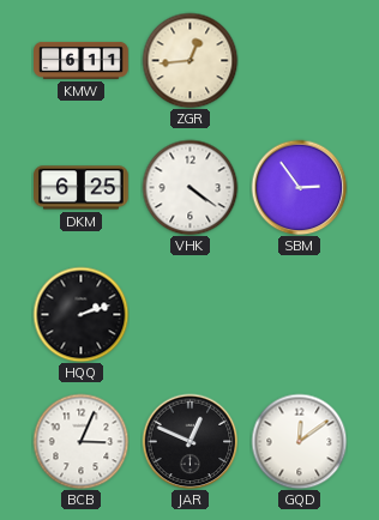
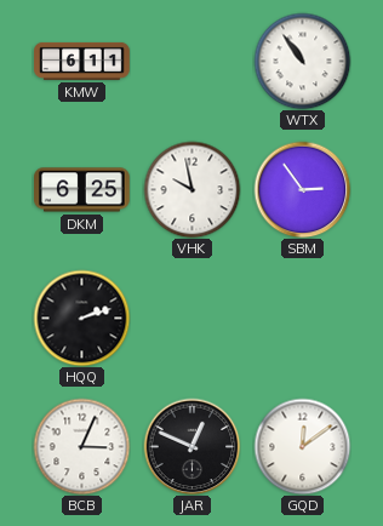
ZGR: 12:44 -> none
WTX: none -> 10:54
VHK: 4:21 -> 9:58
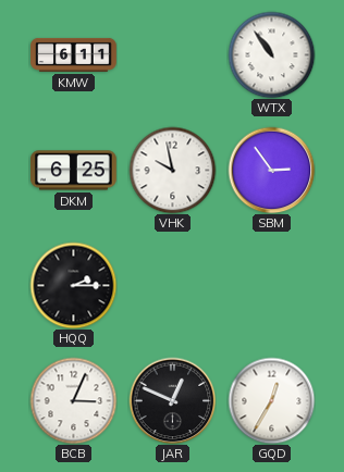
HQQ: 2:12 -> 2:15
GQD: 12:09 -> 12:35
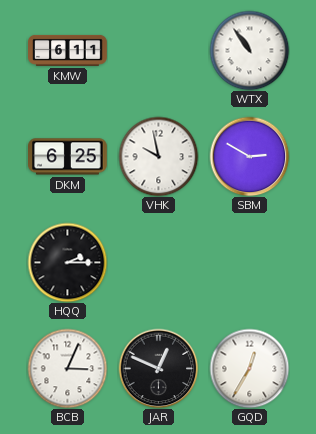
SBM: 2:54 -> 2:50
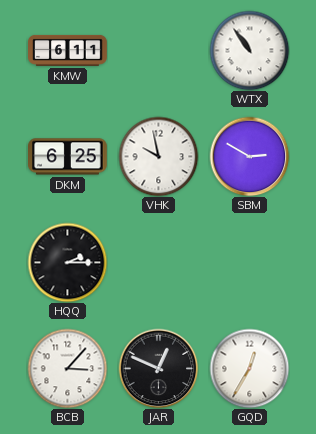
BCB: 3:04 -> 3:07
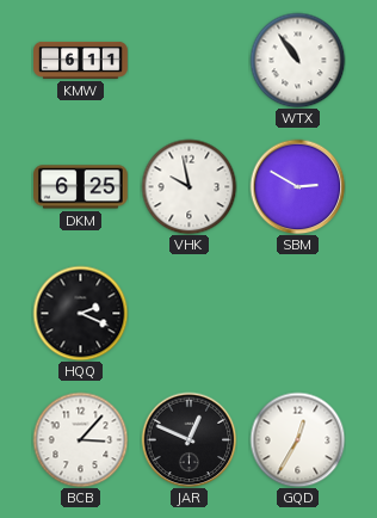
HQQ: 2:15 -> 2:19
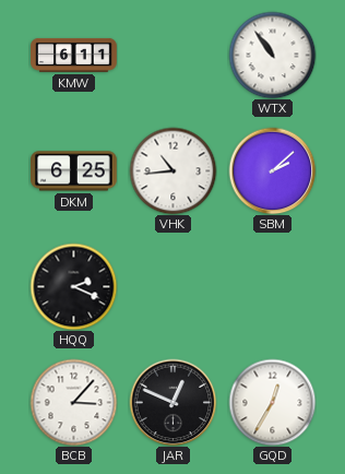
VHK: 9:58 -> 10:44
SBM: 2:50 -> 2:08
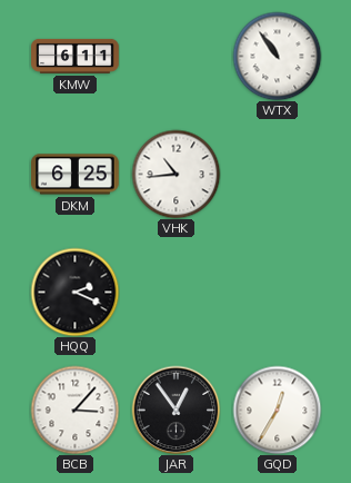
SBM: 2:08 -> none
JAR: 12:49 -> 12:54
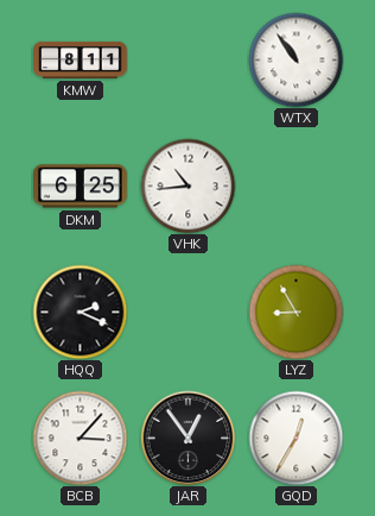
KMW: 6:11 -> 8:11
LYZ: none -> 8:55
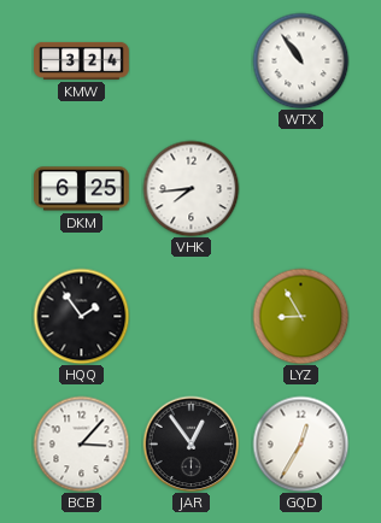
KMW: 8:11 -> 3:24
VHK: 10:44 -> 7:44
HQQ: 2:19 -> 1:54
